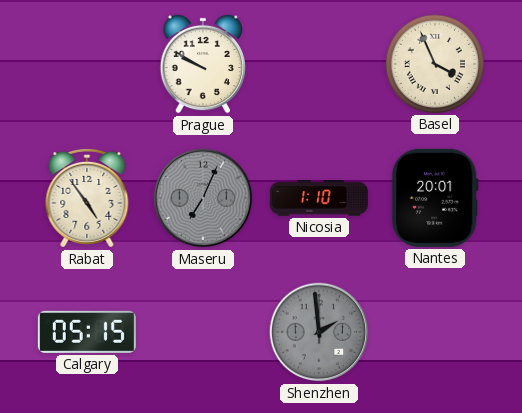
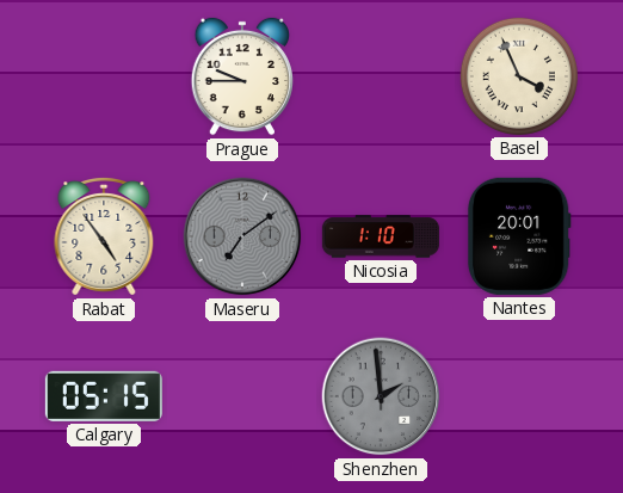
Prague: 9:50 -> 9:45
Maseru: 7:04 -> 7:09
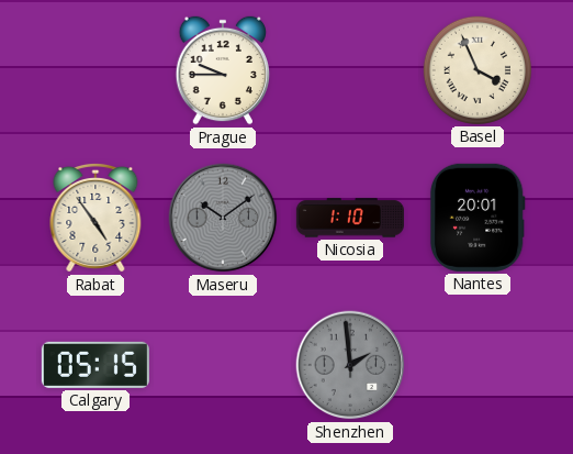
Maseru: 7:09 -> 10:09
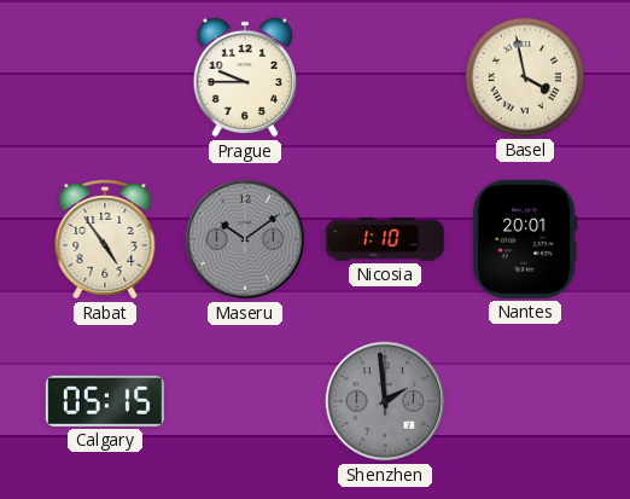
Basel: 3:56 -> 3:58
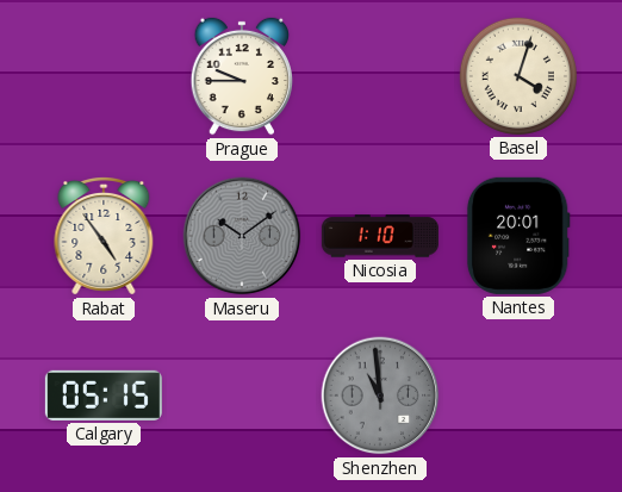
Basel: 3:58 -> 4:03
Shenzhen: 1:59 -> 10:59
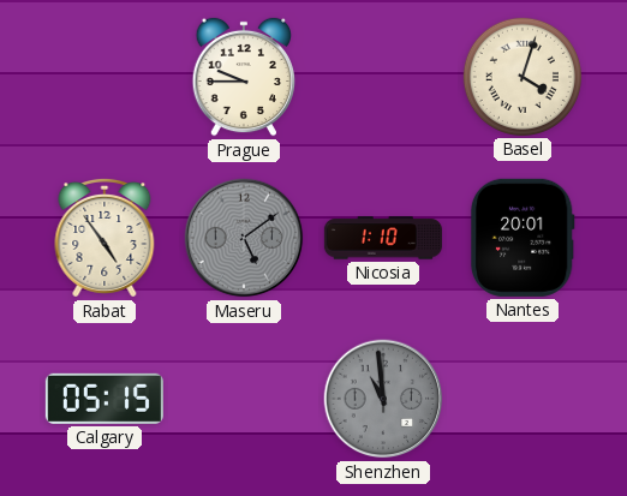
Maseru: 10:09 -> 5:09
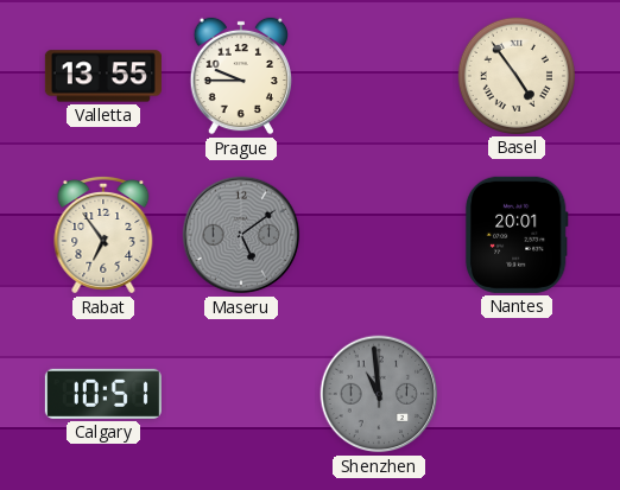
Valletta: none -> 13:55
Basel: 4:03 -> 4:54
Rabat: 4:54 -> 6:54
Nicosia: 1:10 -> none
Calgary: 05:15 -> 10:51
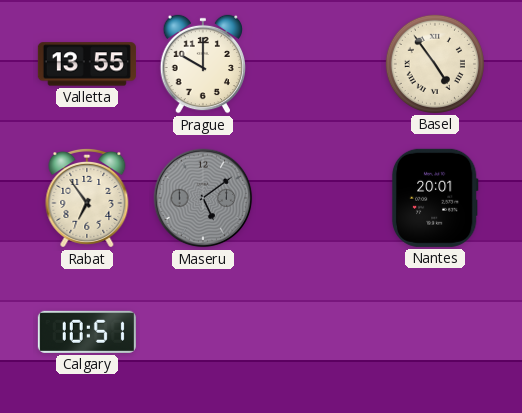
Prague: 9:45 -> 10:00
Shenzhen: 10:59 -> none
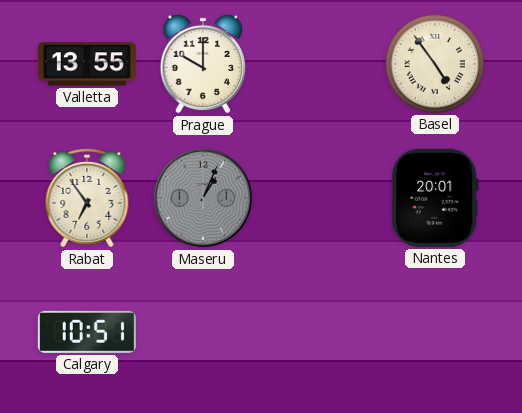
Maseru: 5:09 -> 1:04
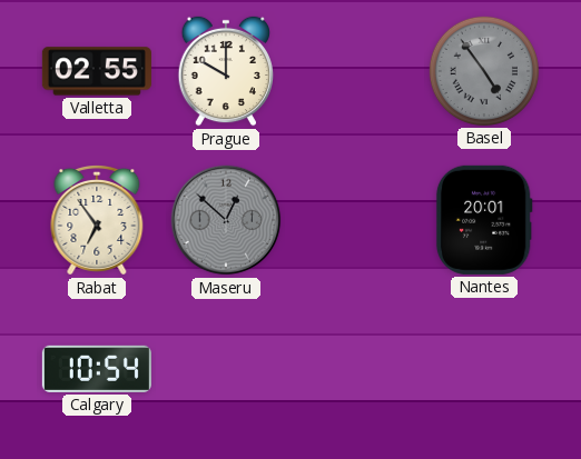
Valletta: 13:55 -> 02:55
Basel dial: cream -> grey
Maseru: 1:04 -> 12:52
Calgary: 10:51 -> 10:54
